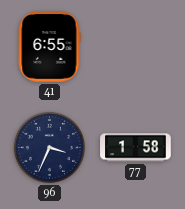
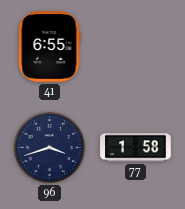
96: 3:34 -> 3:42
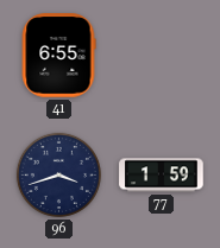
77: 1:58 -> 1:59
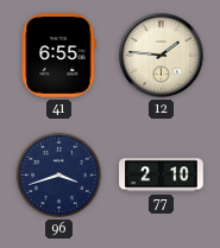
12: none -> 1:46
77: 1:59 -> 2:10
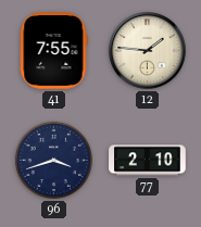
41: 6:55 -> 7:55
